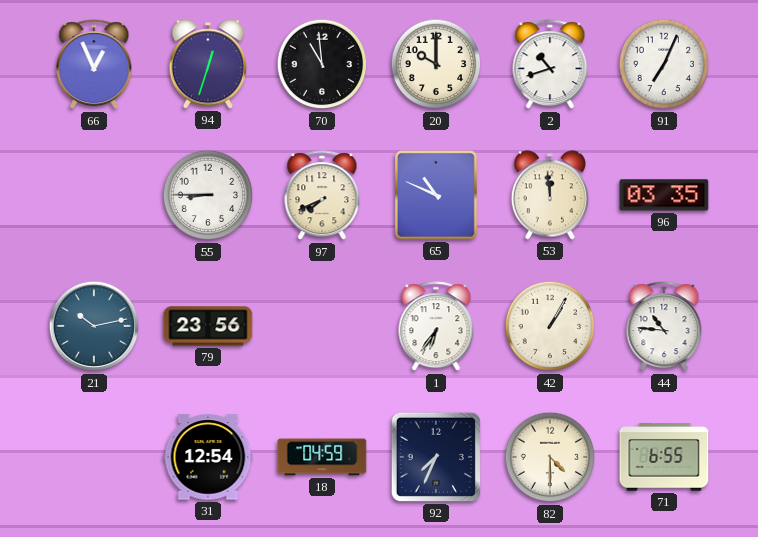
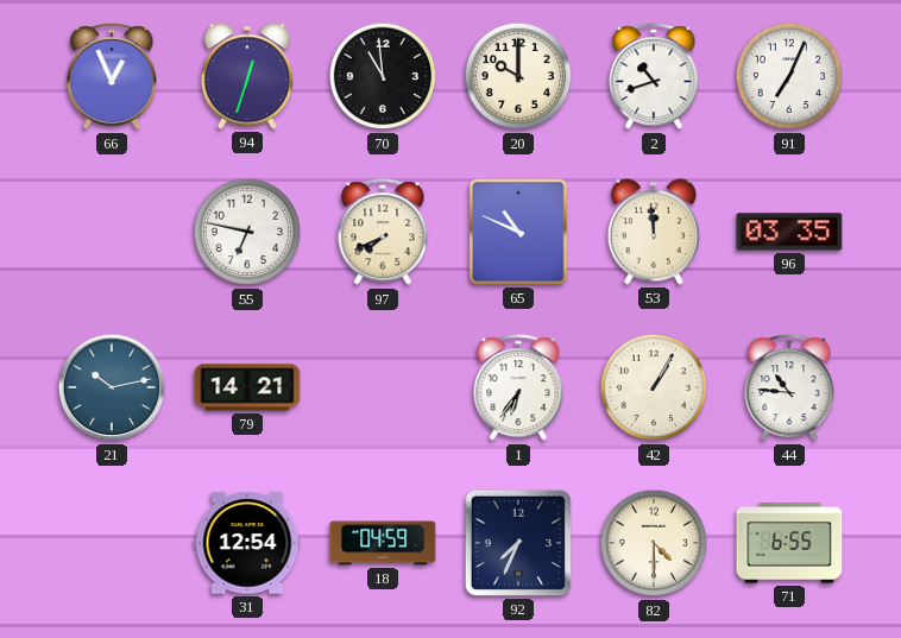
55: 8:45 -> 6:47
79: 23:56 -> 14:21
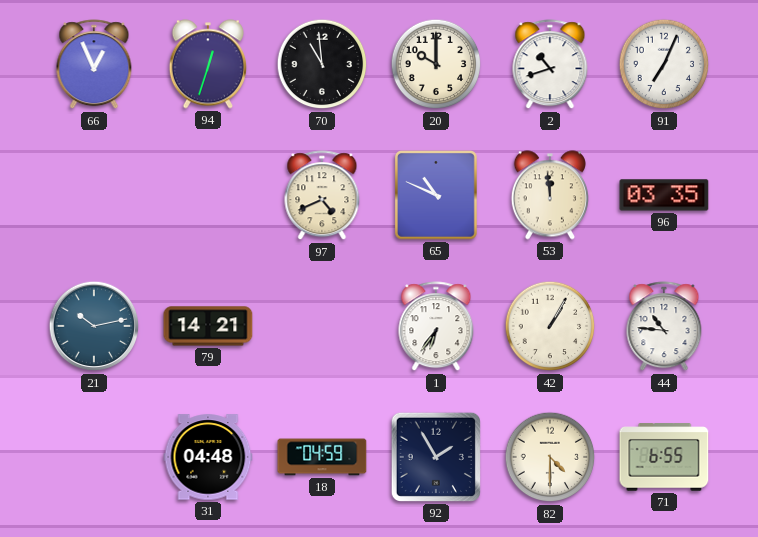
55: 6:47 -> none
97: 7:41 -> 4:41
31: 12:54 -> 04:48
92: 7:34 -> 1:55
